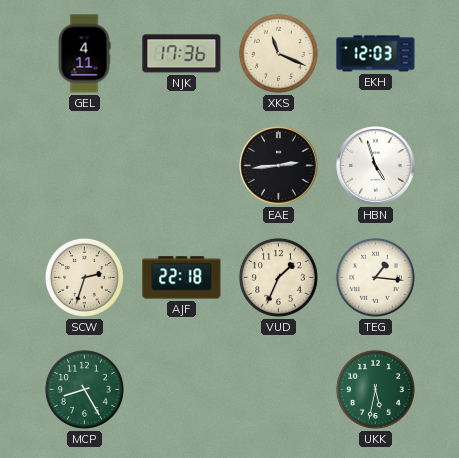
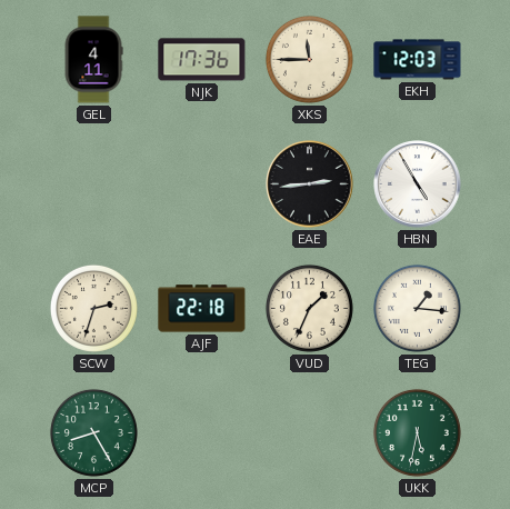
XKS: 11:19 -> 11:45
HBN: 4:57 -> 4:55
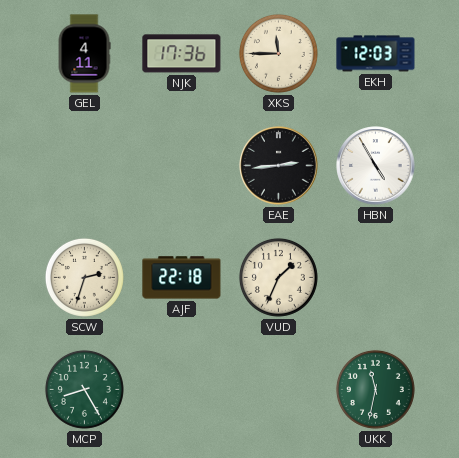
TEG: 1:16 -> none
UKK: 5:32 -> 11:32
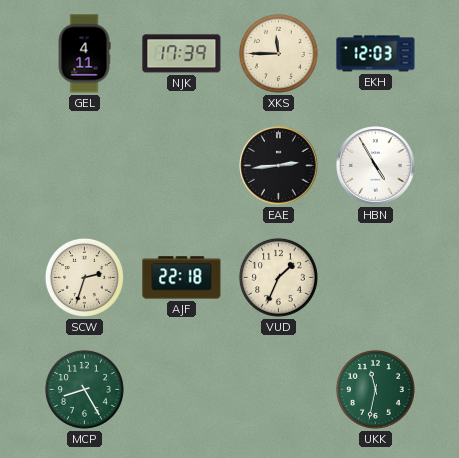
NJK: 17:36 -> 17:39
